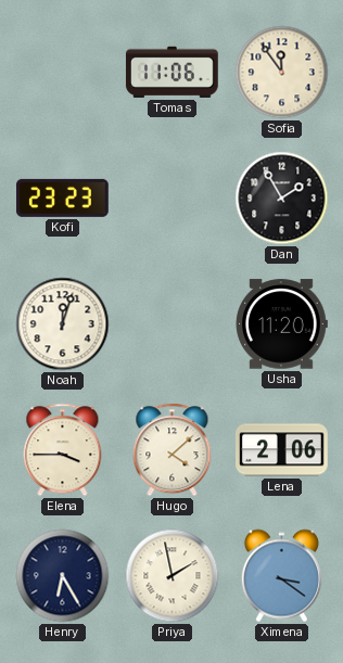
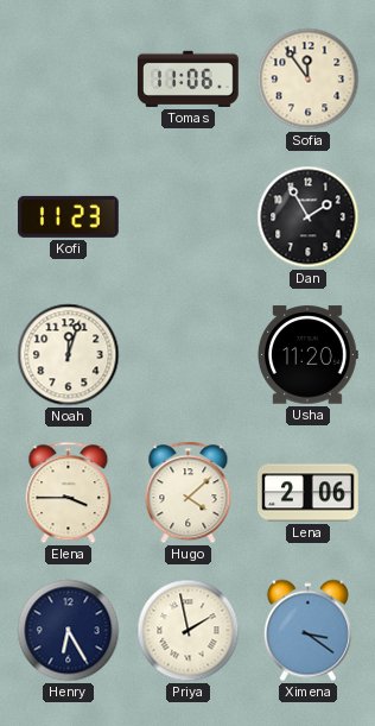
Kofi: 23:23 -> 11:23
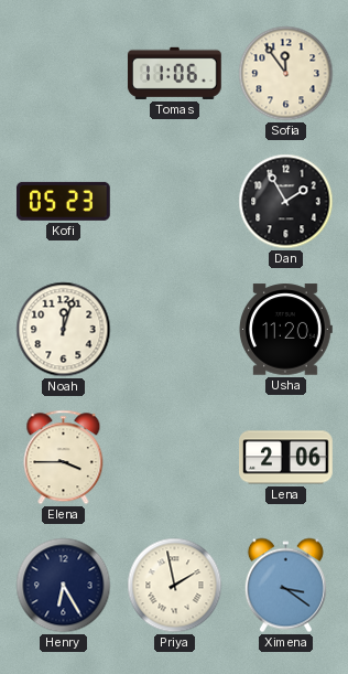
Kofi: 11:23 -> 05:23
Hugo: 4:08 -> none
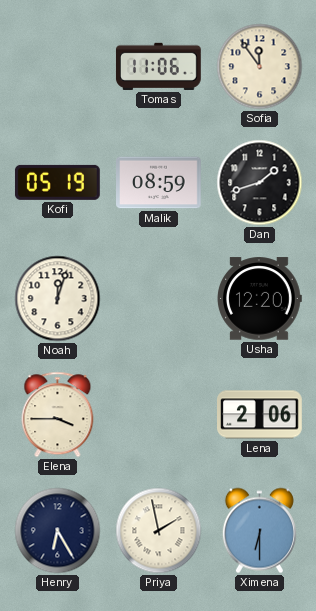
Kofi: 05:23 -> 05:19
Malik: none -> 08:59
Dan: 1:55 -> 1:42
Usha: 11:20 -> 12:20
Ximena: 3:21 -> 6:30
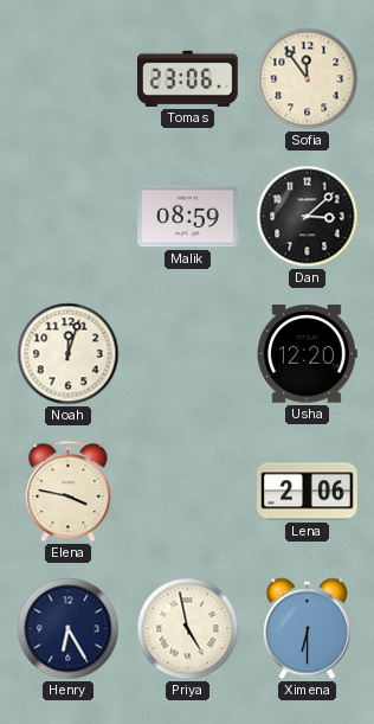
Tomas: 11:06 -> 23:06
Kofi: 05:19 -> none
Dan: 1:42 -> 3:08
Elena: 3:45 -> 3:47
Priya: 1:58 -> 4:58
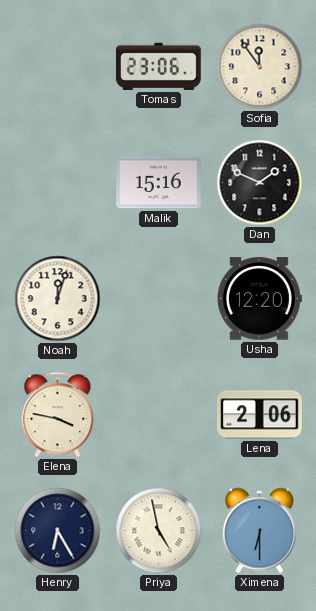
Malik: 08:59 -> 15:16
Dan: 3:08 -> 1:49
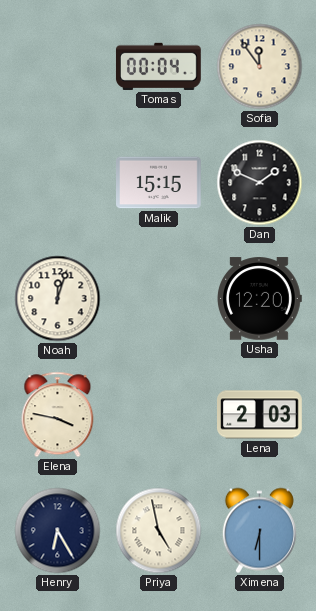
Tomas: 23:06 -> 00:04
Malik: 15:16 -> 15:15
Lena: 2:06 -> 2:03
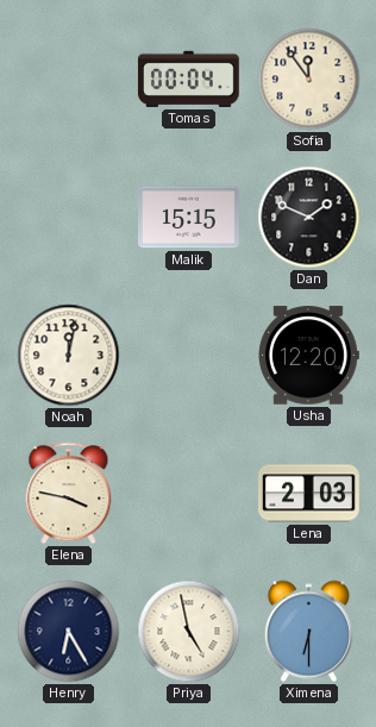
Noah: 12:03 -> 12:02
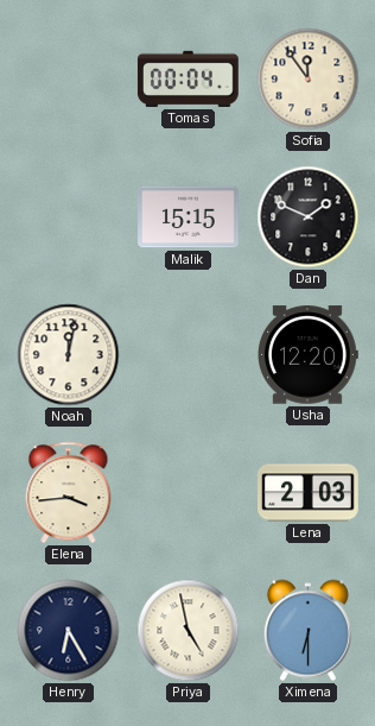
Elena: 3:47 -> 3:44
